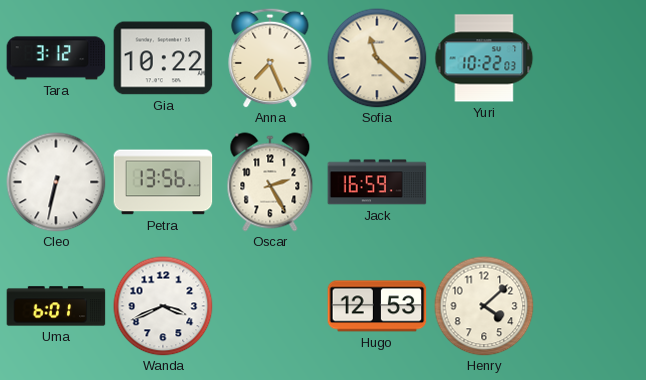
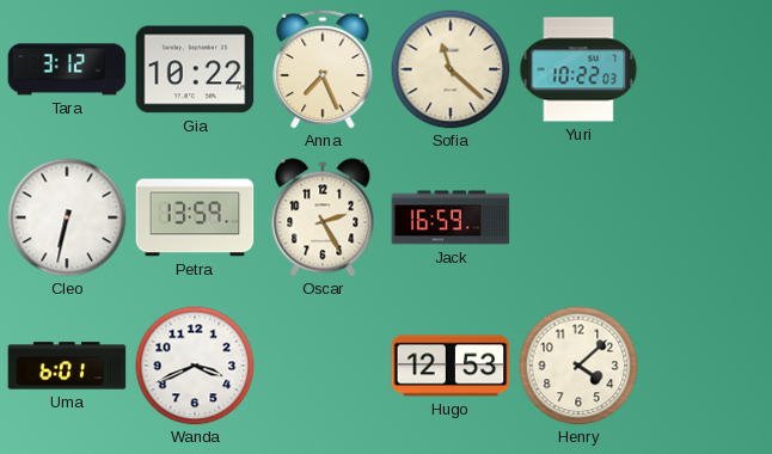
Petra: 13:56 -> 13:59
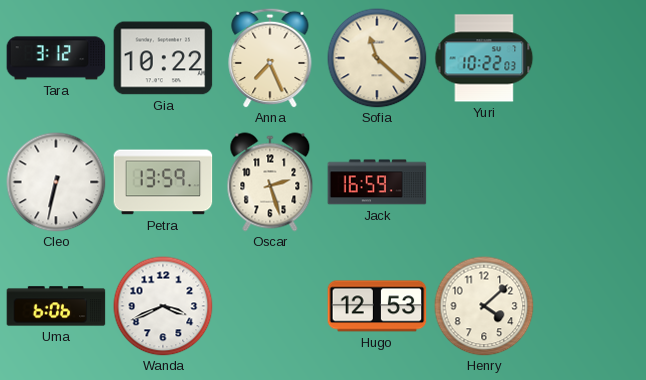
Oscar: 2:25 -> 2:27
Uma: 6:01 -> 6:06
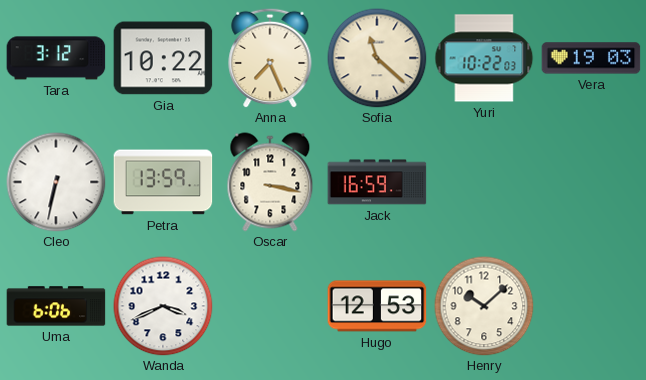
Vera: none -> 19:03
Oscar: 2:27 -> 3:17
Henry: 4:08 -> 10:08
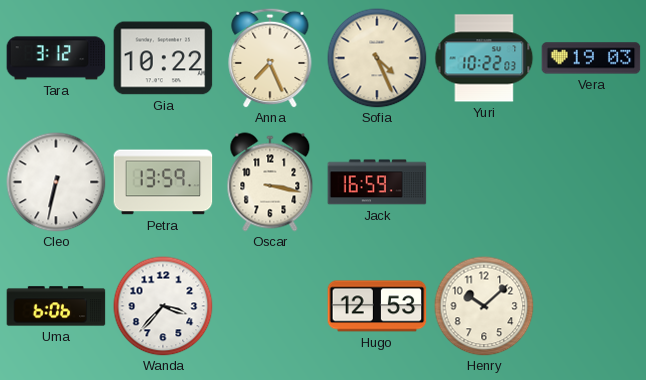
Sofia: 11:22 -> 4:26
Wanda: 3:41 -> 3:37
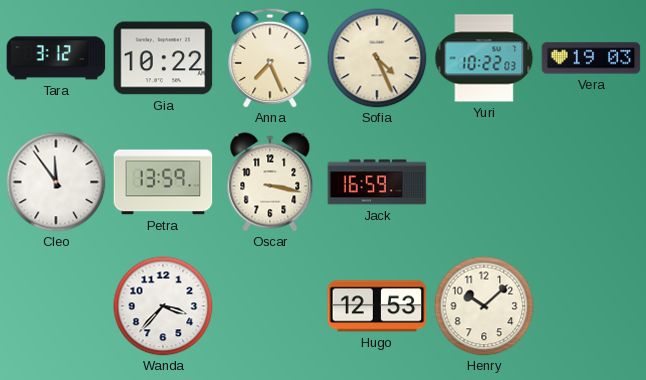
Cleo: 6:32 -> 11:54
Uma: 6:06 -> none
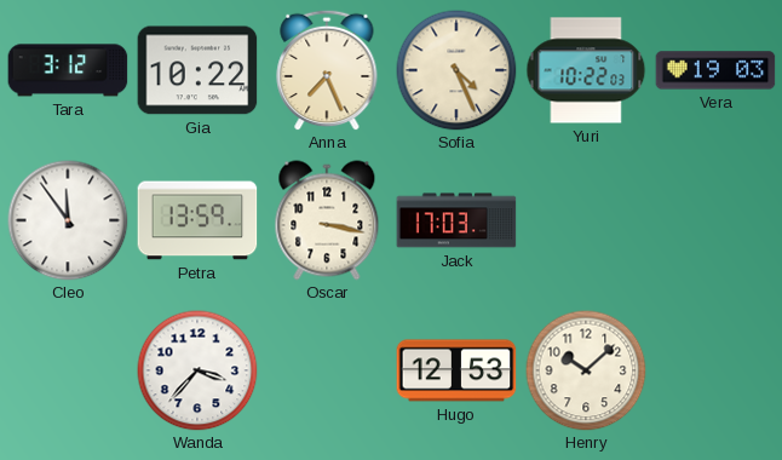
Jack: 16:59 -> 17:03
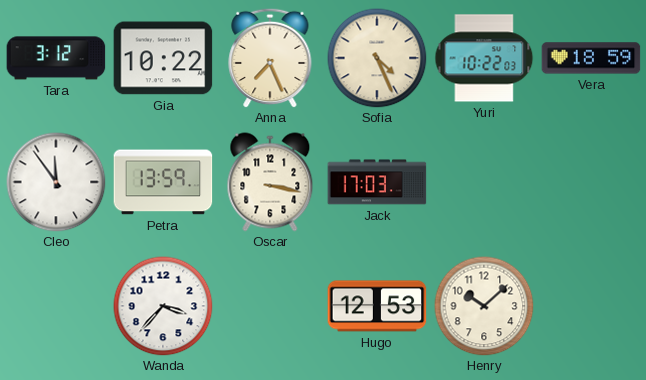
Vera: 19:03 -> 18:59
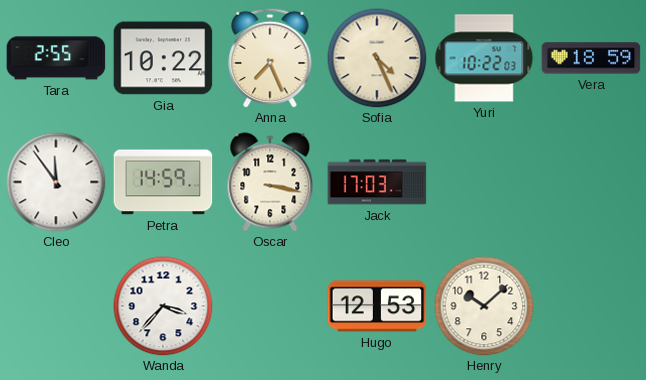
Tara: 3:12 -> 2:55
Petra: 13:59 -> 14:59
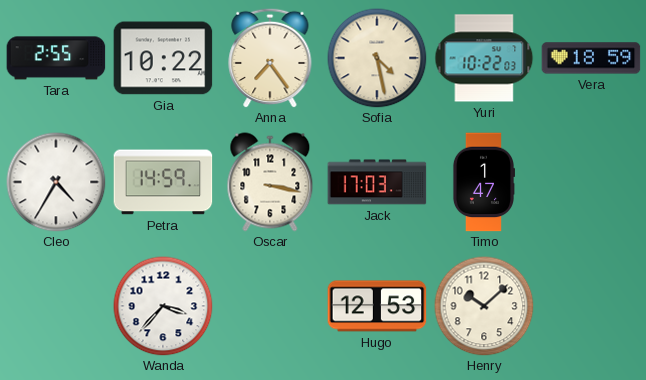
Anna: 7:26 -> 7:24
Sofia: 4:26 -> 4:28
Cleo: 11:54 -> 4:35
Timo: none -> 1:47
